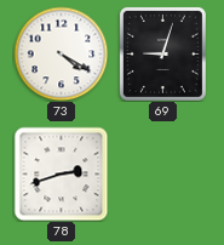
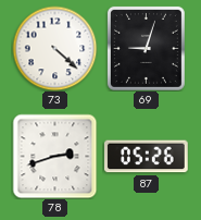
73: 4:20 -> 4:22
87: none -> 05:26
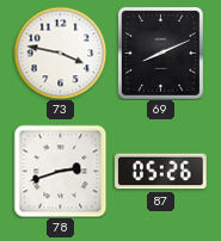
73: 4:22 -> 3:47
69: 9:03 -> 8:11
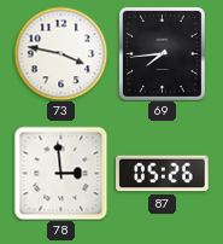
69: 8:11 -> 7:44
78: 2:42 -> 2:59
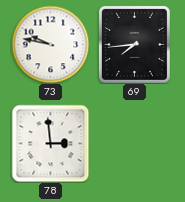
73: 3:47 -> 9:47
87: 05:26 -> none
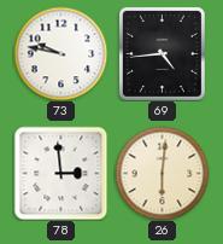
69: 7:44 -> 4:44
26: none -> 6:01
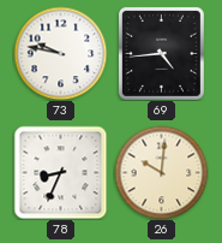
78: 2:59 -> 8:34
26: 6:01 -> 10:01
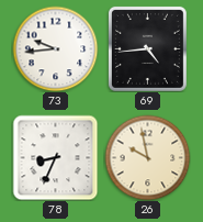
73: 9:47 -> 9:44
26: 10:01 -> 9:58
